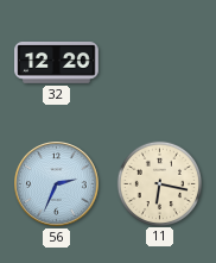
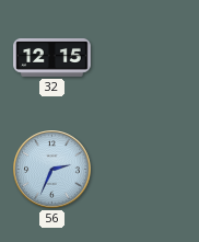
32: 12:20 -> 12:15
11: 6:17 -> none
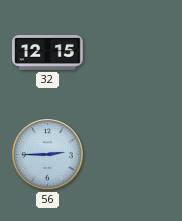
56: 2:34 -> 2:45
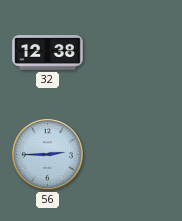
32: 12:15 -> 12:38
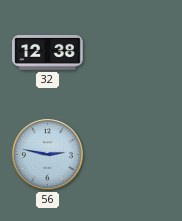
56: 2:45 -> 2:47
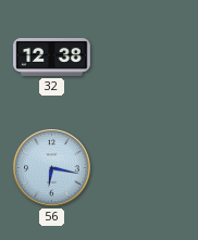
56: 2:47 -> 6:17
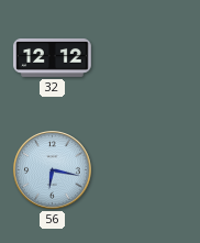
32: 12:38 -> 12:12
